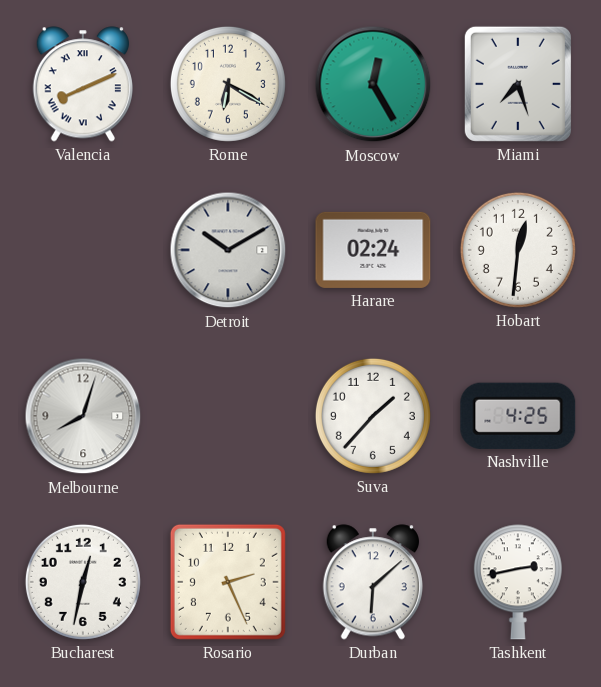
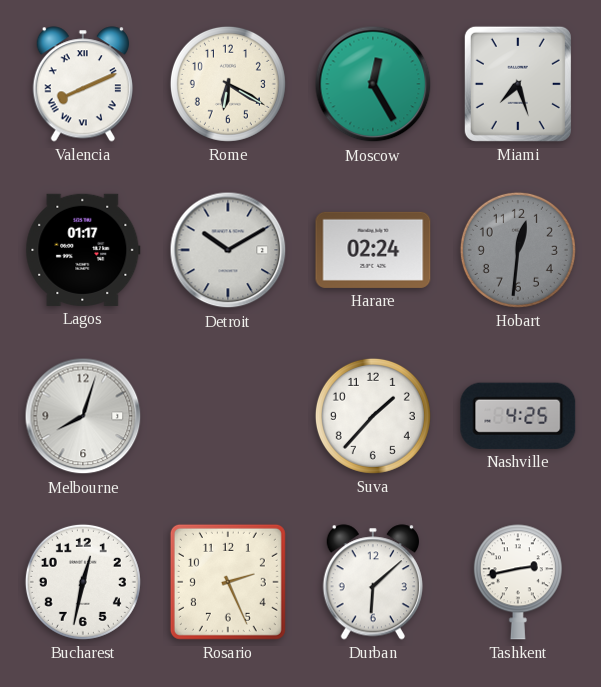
Lagos: none -> 01:17
Hobart dial: white -> grey
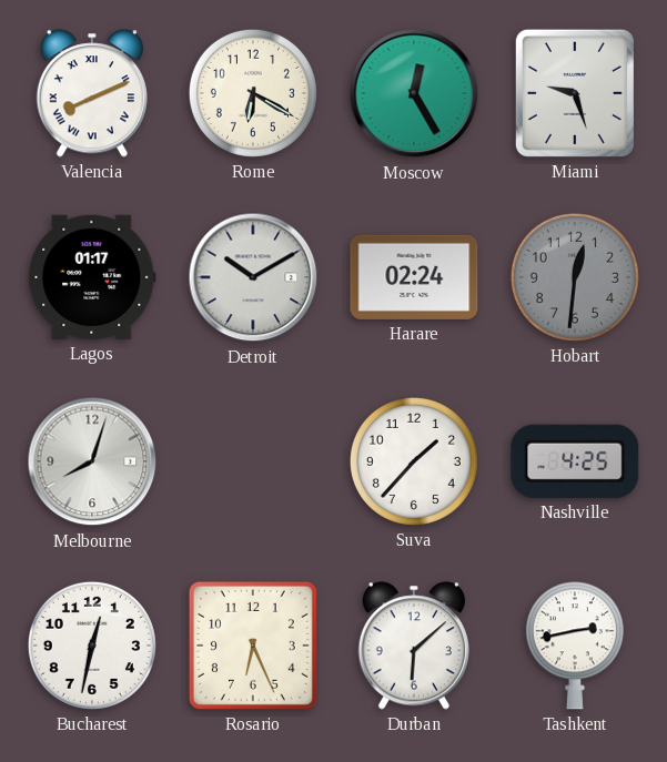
Miami: 7:27 -> 9:27
Rosario: 2:26 -> 6:26
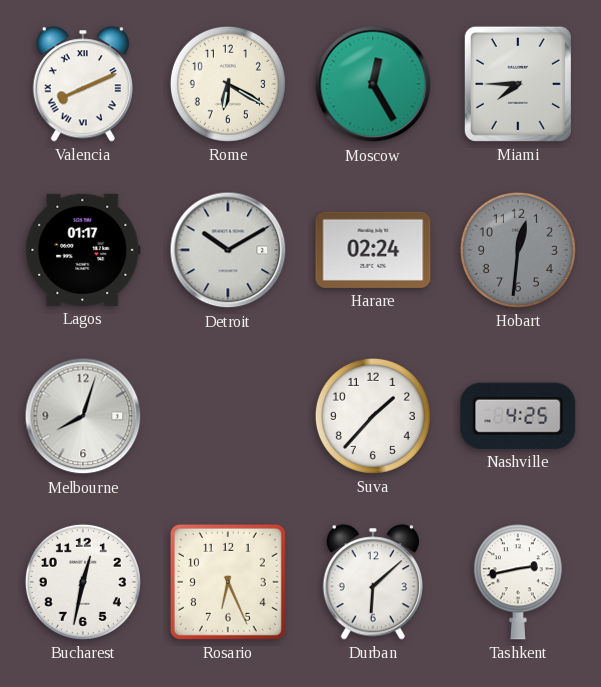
Miami: 9:27 -> 7:45
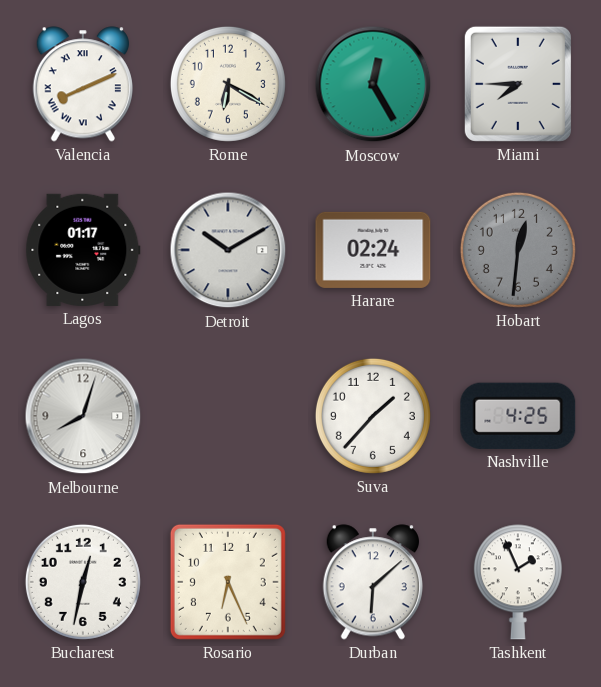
Tashkent: 2:43 -> 1:56
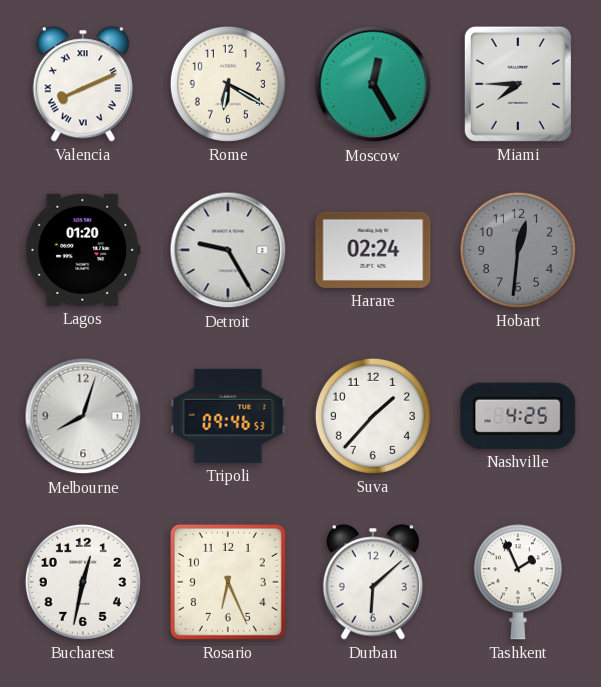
Lagos: 01:17 -> 01:20
Detroit: 10:10 -> 9:25
Tripoli: none -> 09:46
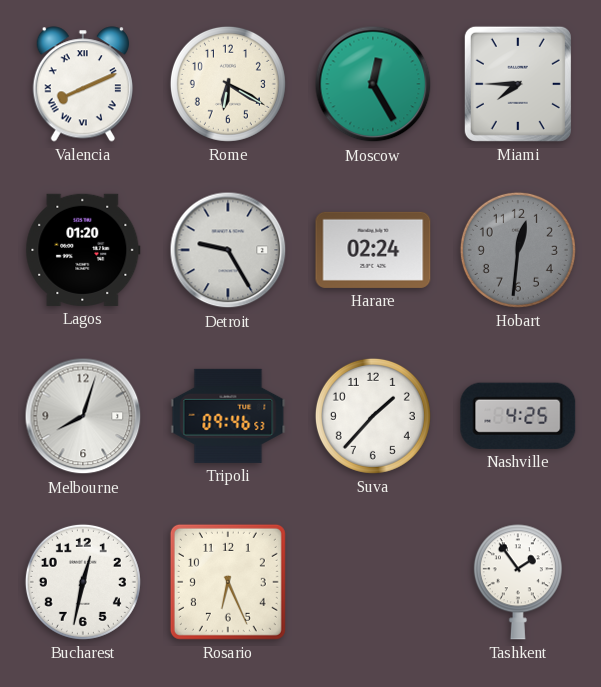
Durban: 6:08 -> none
Tashkent: 1:56 -> 1:54
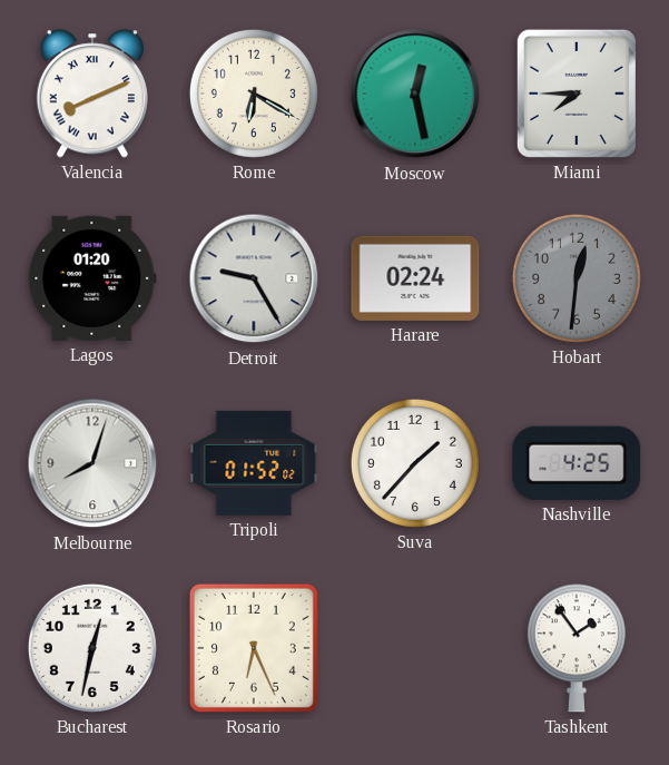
Moscow: 12:25 -> 12:28
Tripoli: 09:46 -> 01:52
